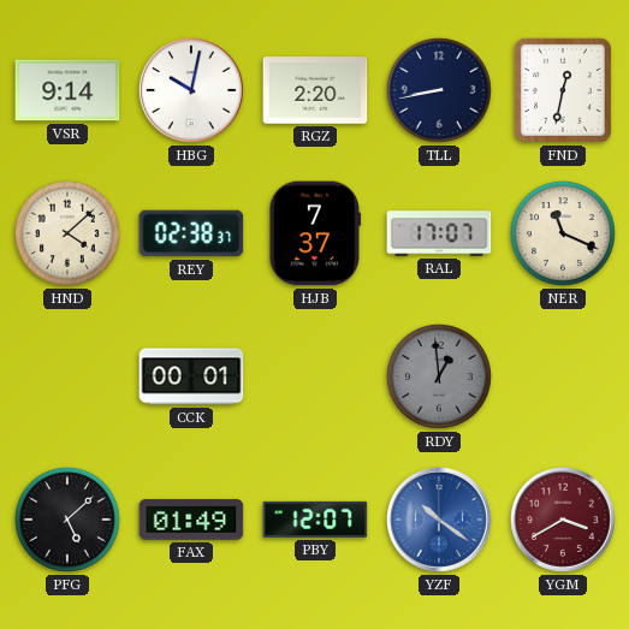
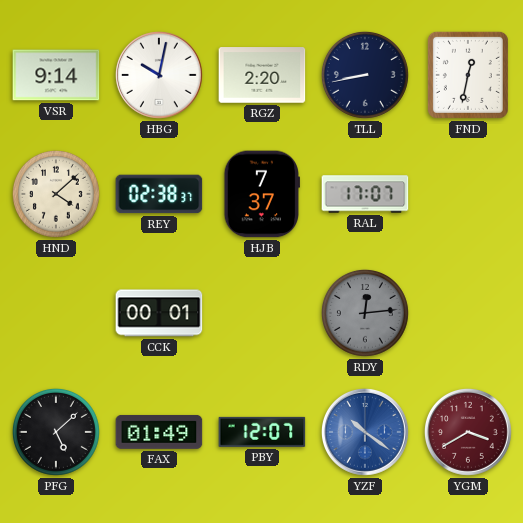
NER: 11:19 -> none
RDY: 12:59 -> 12:14
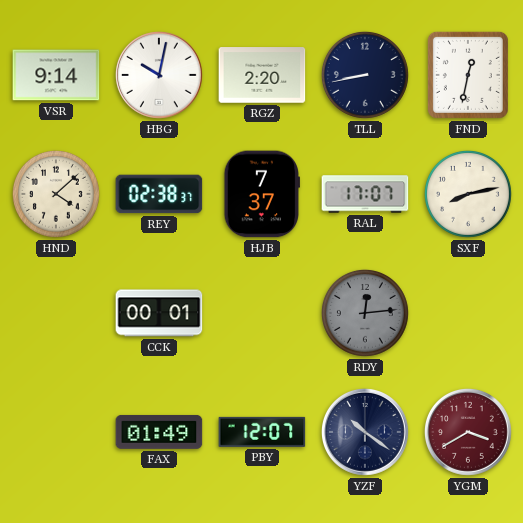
SXF: none -> 8:13
PFG: 5:08 -> none
YZF dial: blue -> navy
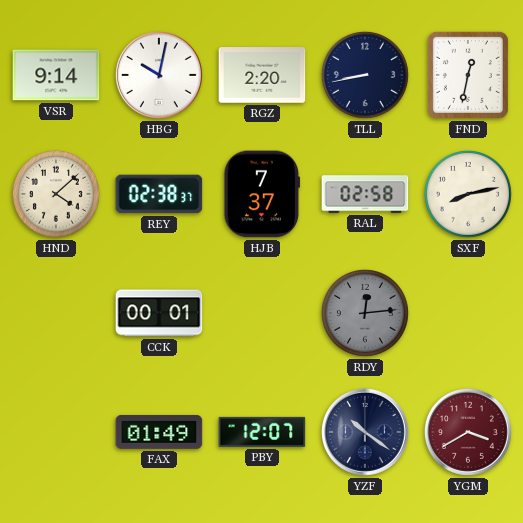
RAL: 17:07 -> 02:58
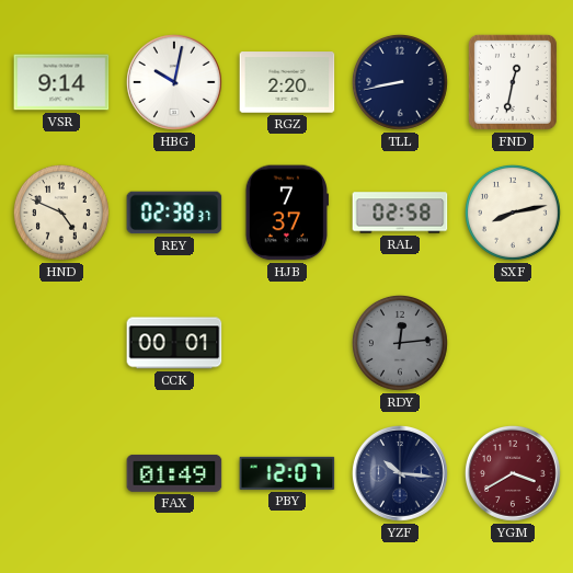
HND: 4:08 -> 4:49
YZF: 10:21 -> 10:16
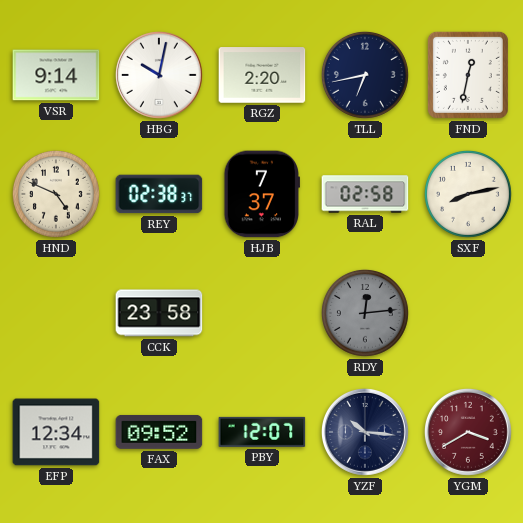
TLL: 8:43 -> 6:43
CCK: 00:01 -> 23:58
EFP: none -> 12:34
FAX: 01:49 -> 09:52
